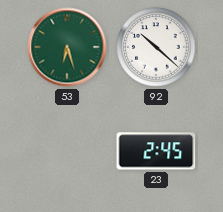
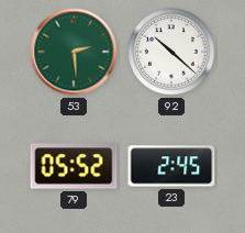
53: 6:27 -> 2:29
79: none -> 05:52
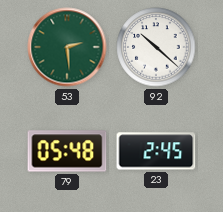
79: 05:52 -> 05:48
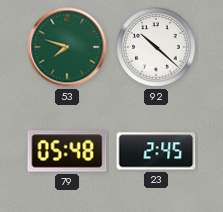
53: 2:29 -> 7:48
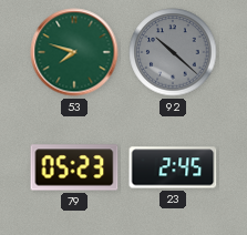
92 dial: white -> grey
79: 05:48 -> 05:23
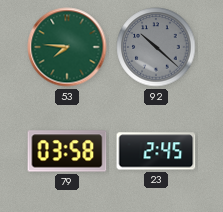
53: 7:48 -> 7:46
79: 05:23 -> 03:58
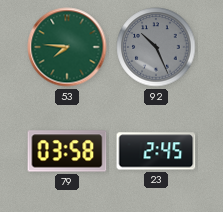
92: 10:22 -> 10:26
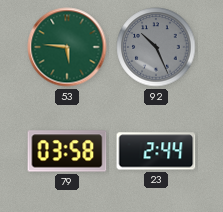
53: 7:46 -> 5:46
23: 2:45 -> 2:44
